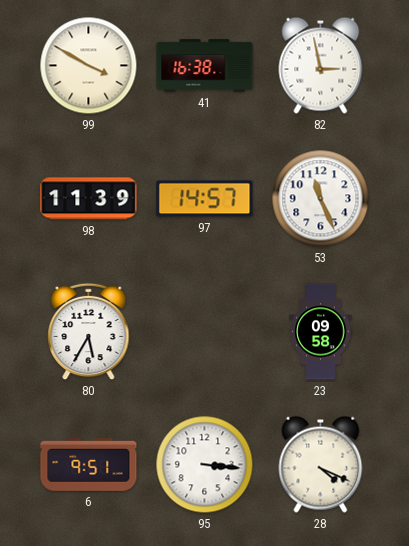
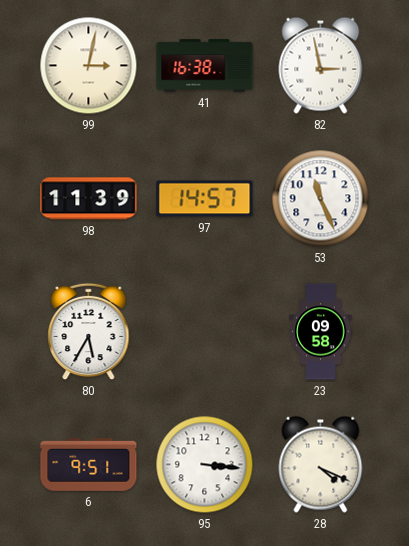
99: 3:50 -> 3:02
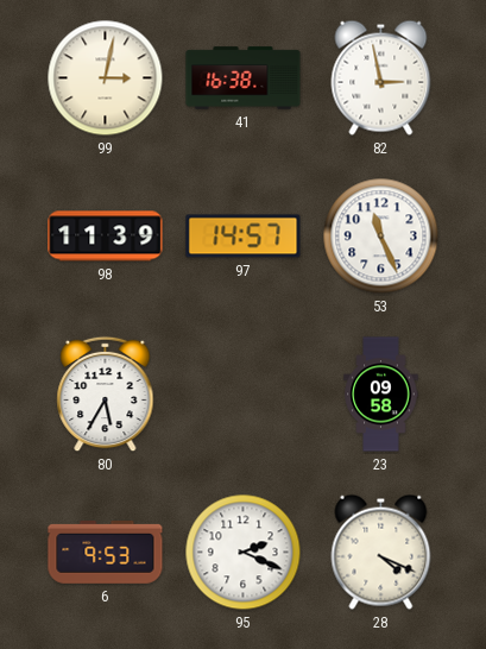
6: 9:51 -> 9:53
95: 3:16 -> 2:19
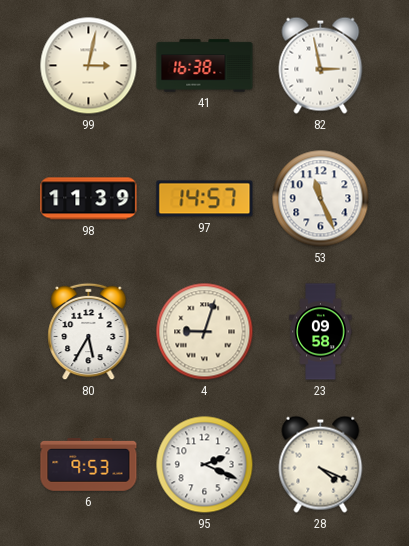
4: none -> 9:03
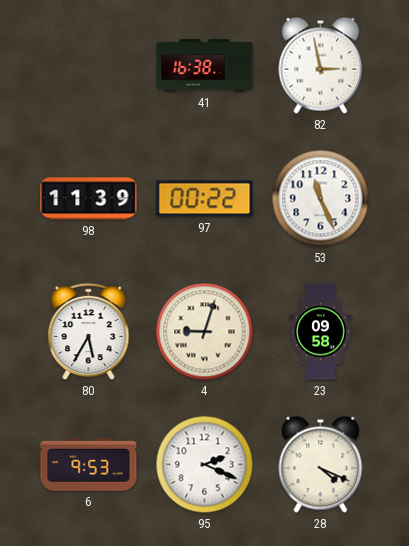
99: 3:02 -> none
97: 14:57 -> 00:22
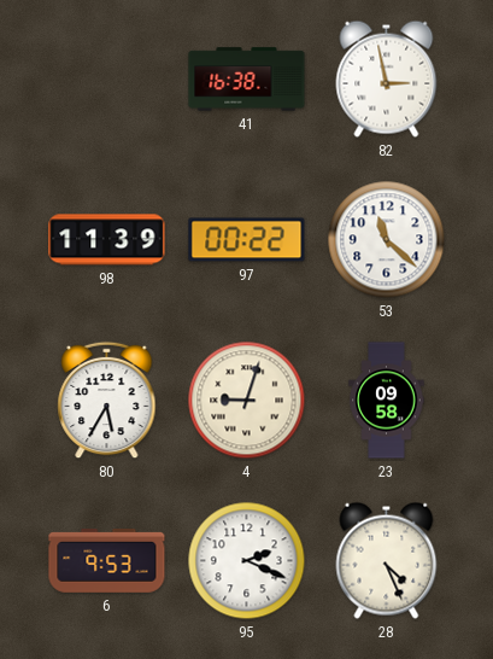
53: 11:26 -> 11:22
28: 4:19 -> 4:26
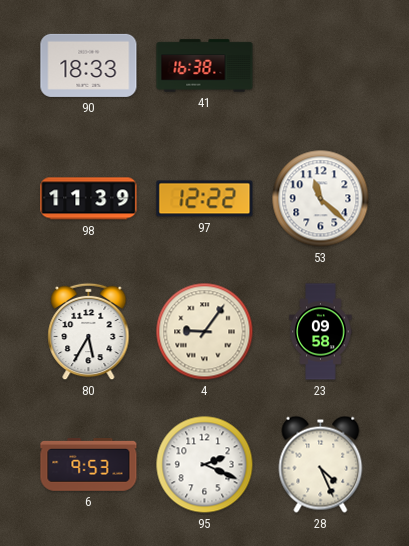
90: none -> 18:33
82: 2:58 -> none
97: 00:22 -> 12:22
4: 9:03 -> 9:06
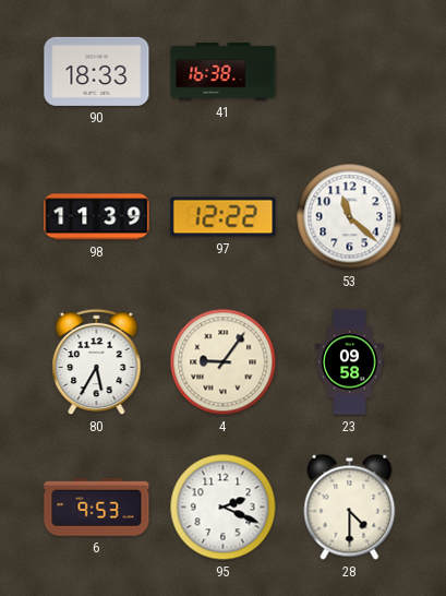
28: 4:26 -> 4:30
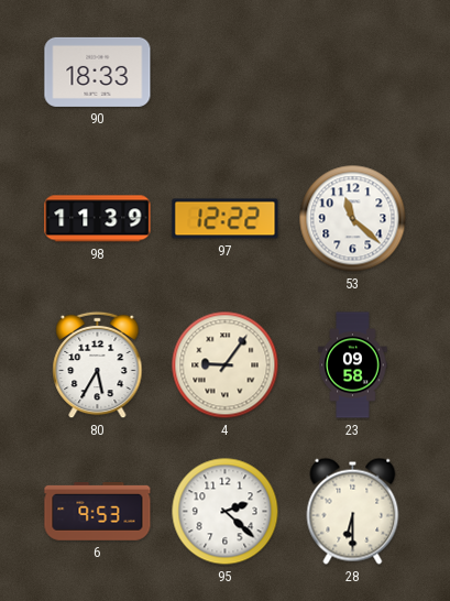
41: 16:38 -> none
95: 2:19 -> 2:22
28: 4:30 -> 6:30
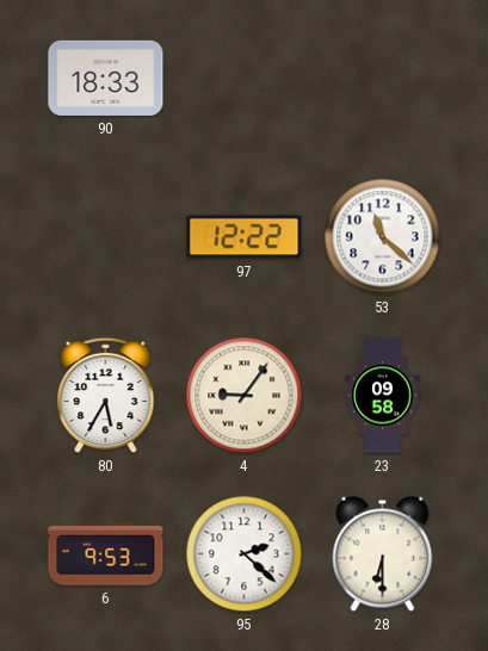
98: 11:39 -> none
